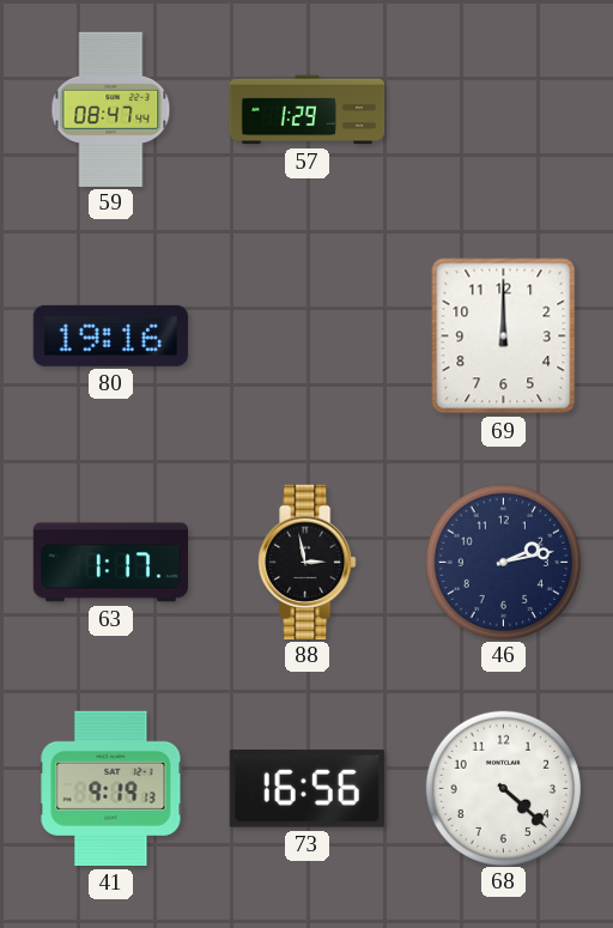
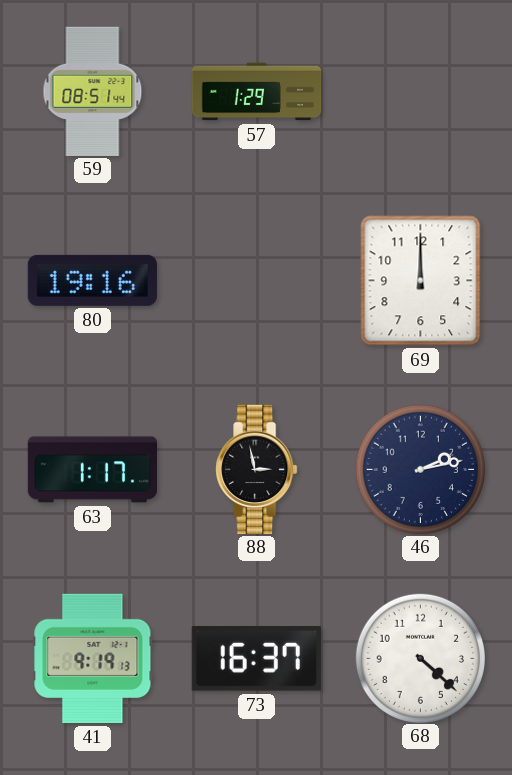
59: 08:47 -> 08:51
73: 16:56 -> 16:37
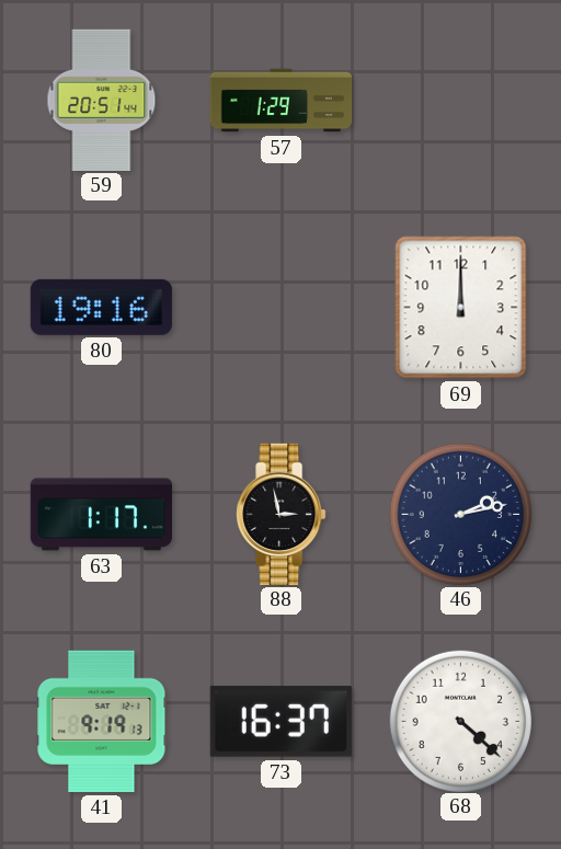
59: 08:51 -> 20:51
